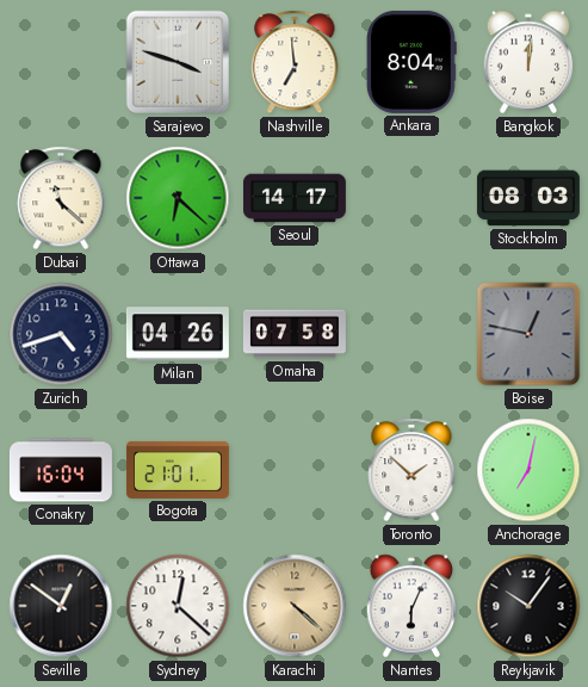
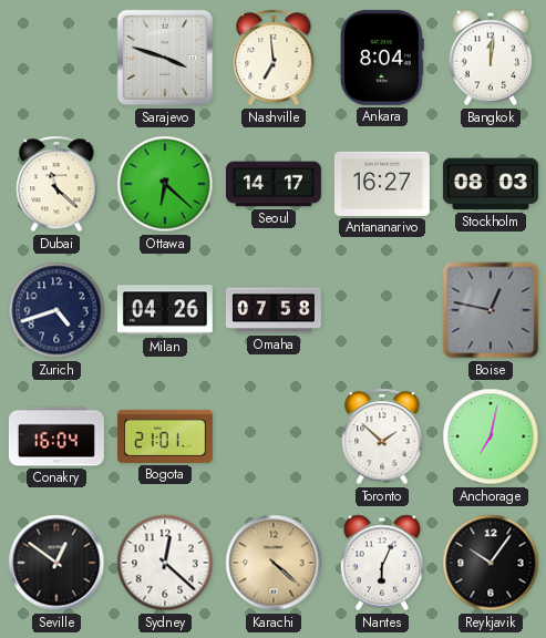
Antananarivo: none -> 16:27
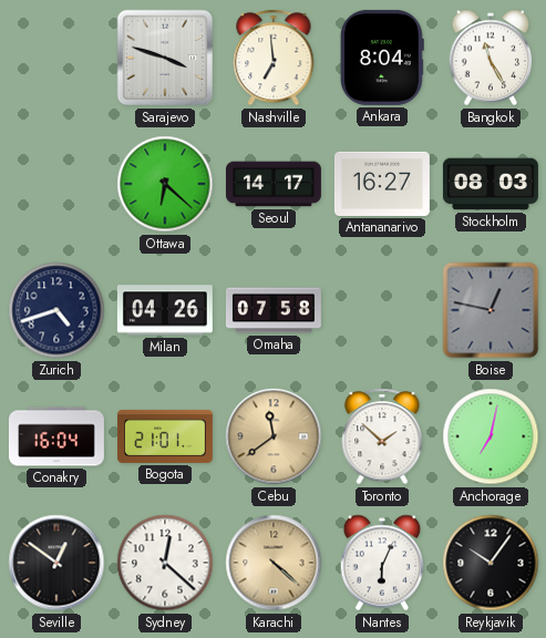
Bangkok: 12:01 -> 11:25
Dubai: 11:22 -> none
Cebu: none -> 11:39
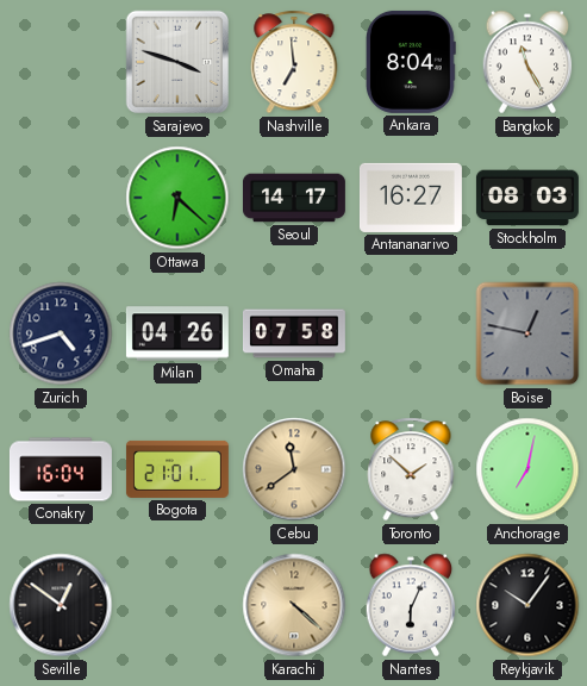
Sydney: 12:22 -> none
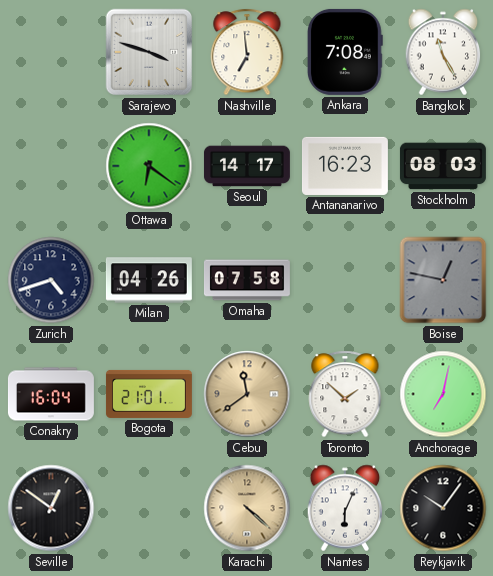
Ankara: 8:04 -> 7:08
Ottawa: 6:22 -> 6:21
Antananarivo: 16:27 -> 16:23
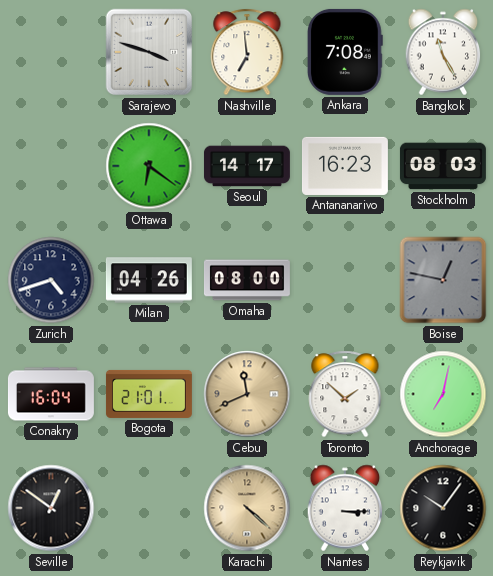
Omaha: 07:58 -> 08:00
Cebu: 11:39 -> 11:41
Nantes: 6:04 -> 3:15
